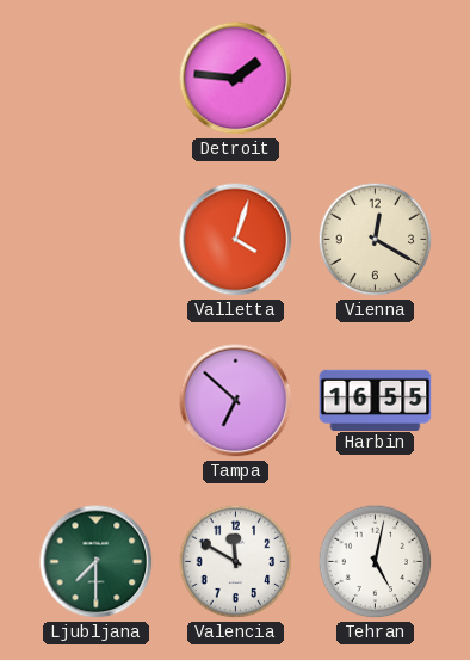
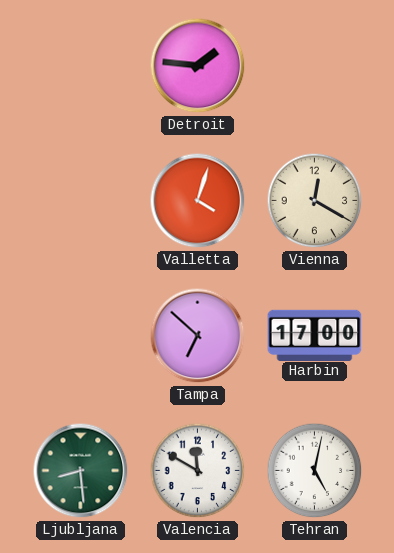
Harbin: 16:55 -> 17:00
Ljubljana: 7:30 -> 8:29
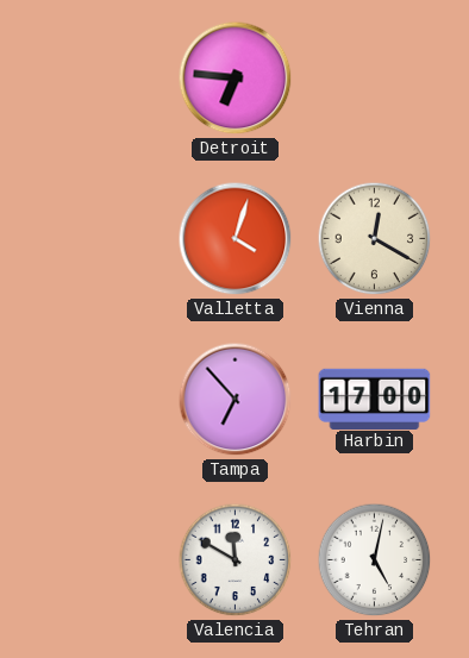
Detroit: 1:46 -> 6:46
Tampa: 6:52 -> 6:53
Ljubljana: 8:29 -> none
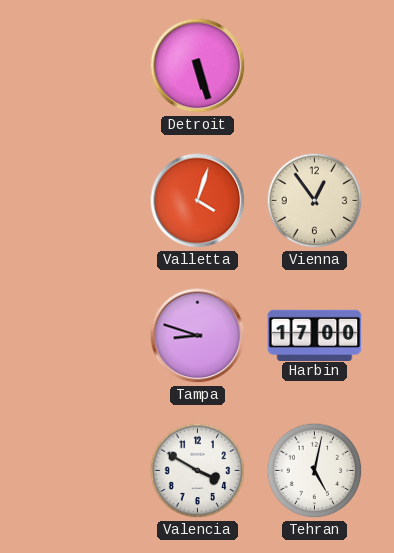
Detroit: 6:46 -> 5:27
Vienna: 12:20 -> 12:54
Tampa: 6:53 -> 8:48
Valencia: 11:50 -> 3:50
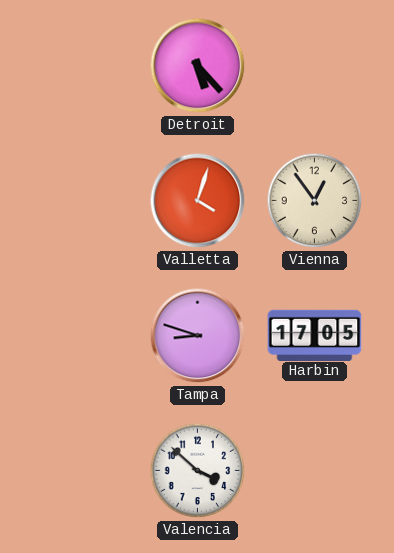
Detroit: 5:27 -> 5:23
Harbin: 17:00 -> 17:05
Valencia: 3:50 -> 3:52
Tehran: 5:02 -> none
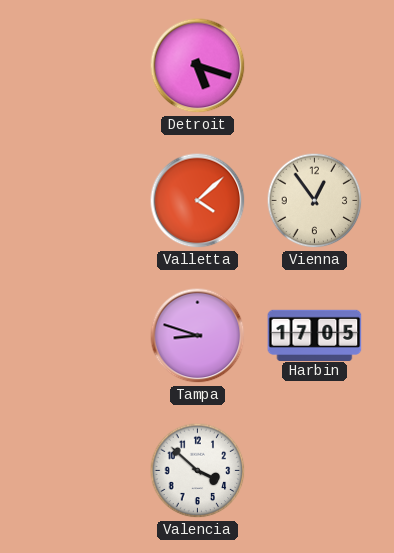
Detroit: 5:23 -> 5:18
Valletta: 4:03 -> 4:08
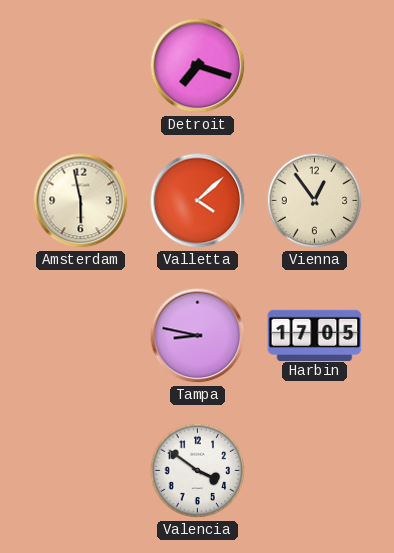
Detroit: 5:18 -> 7:18
Amsterdam: none -> 5:58
Tampa: 8:48 -> 8:47
Valencia: 3:52 -> 3:51
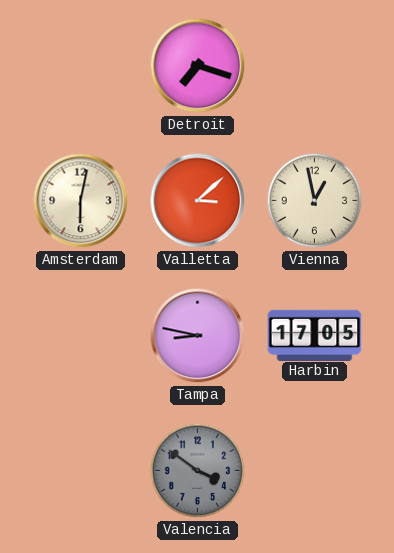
Amsterdam: 5:58 -> 6:02
Valletta: 4:08 -> 3:08
Vienna: 12:54 -> 12:58
Valencia dial: white -> grey
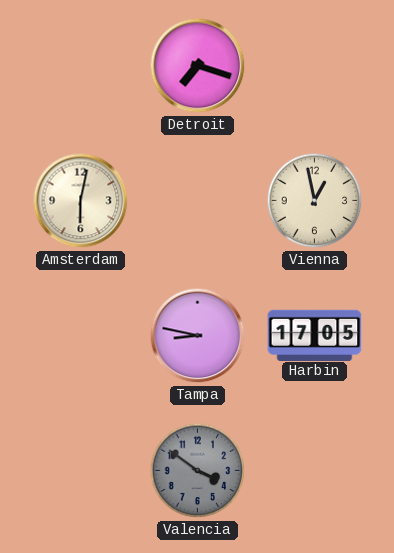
Valletta: 3:08 -> none
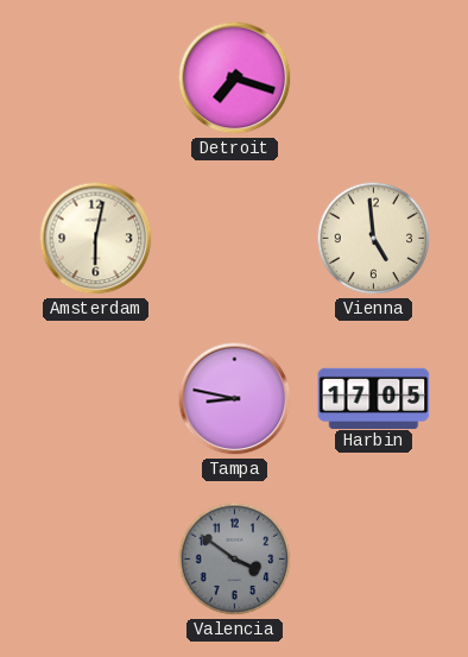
Vienna: 12:58 -> 4:59
